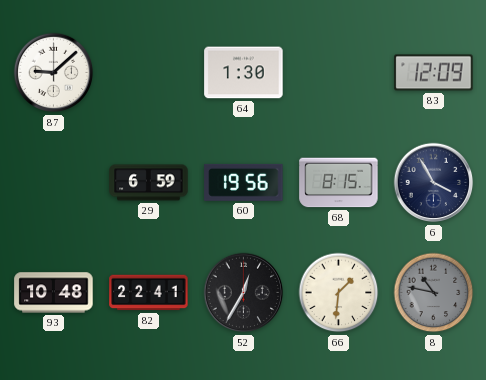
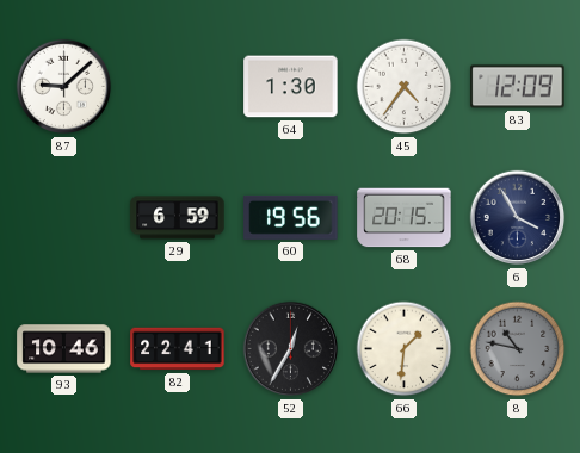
45: none -> 4:36
68: 8:15 -> 20:15
93: 10:48 -> 10:46
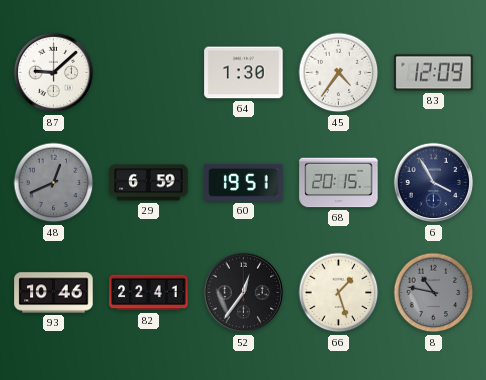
48: none -> 12:41
60: 19:56 -> 19:51
52: 12:35 -> 12:36
66: 1:31 -> 1:27
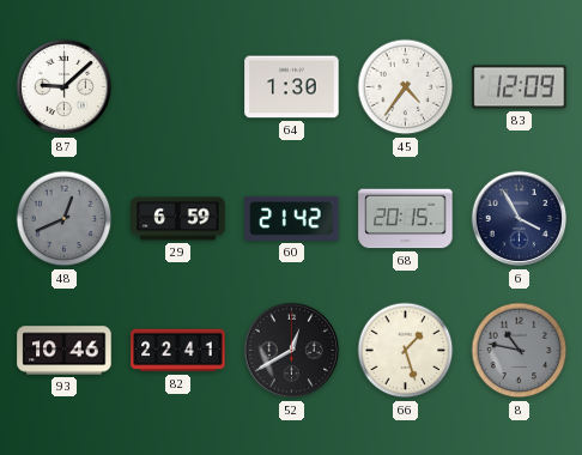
60: 19:51 -> 21:42
52: 12:36 -> 12:40
